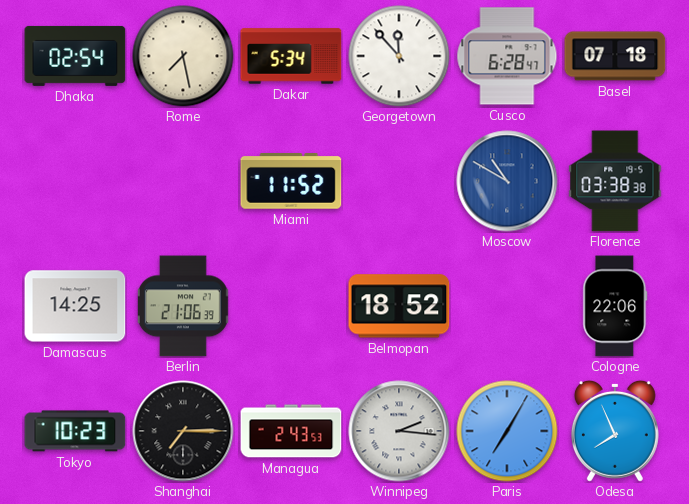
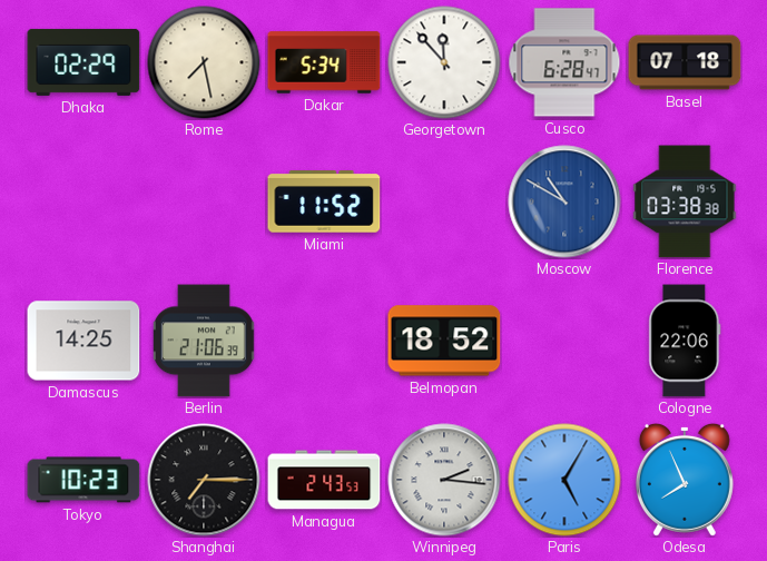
Dhaka: 02:54 -> 02:29
Paris: 7:05 -> 5:05
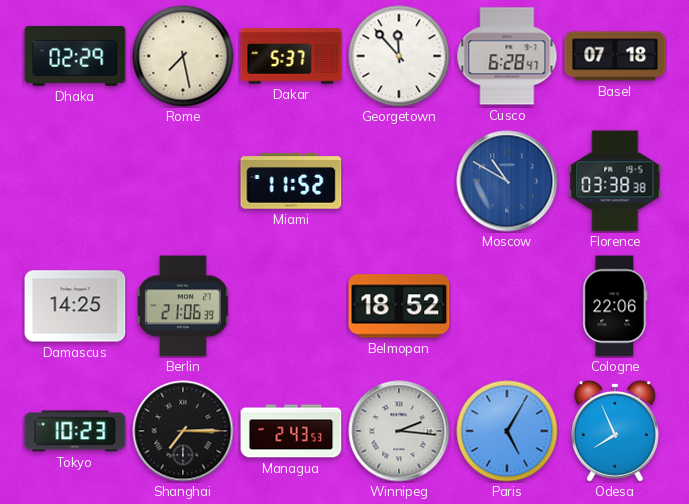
Dakar: 5:34 -> 5:37
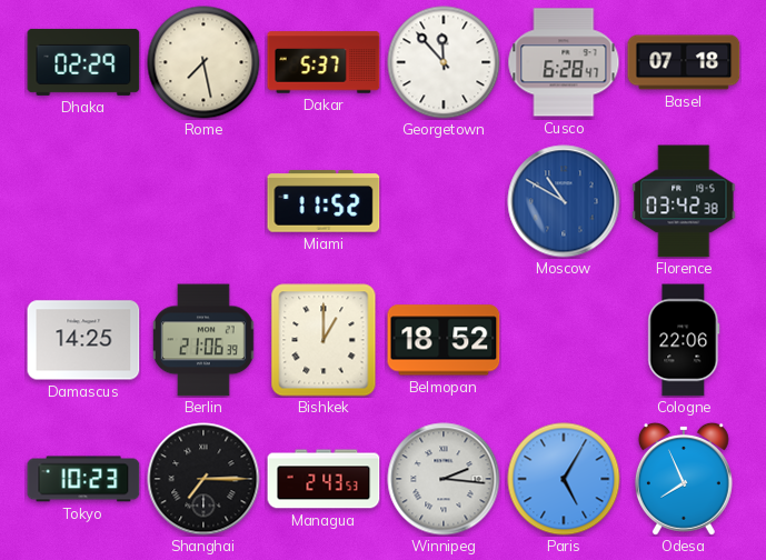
Florence: 03:38 -> 03:42
Bishkek: none -> 1:00
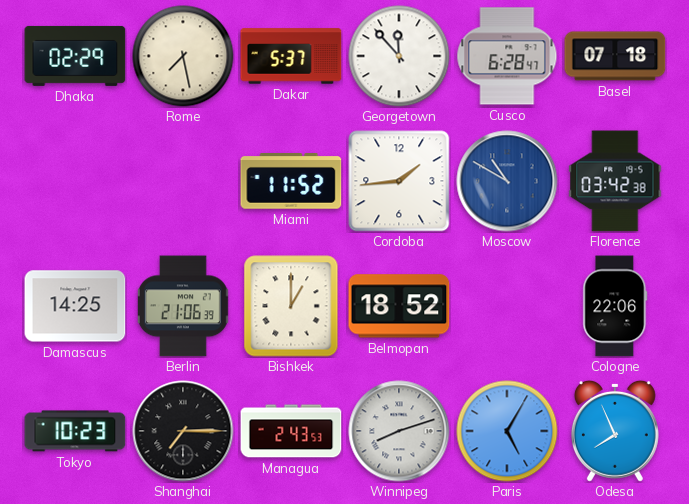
Cordoba: none -> 1:44
Winnipeg: 2:16 -> 8:12
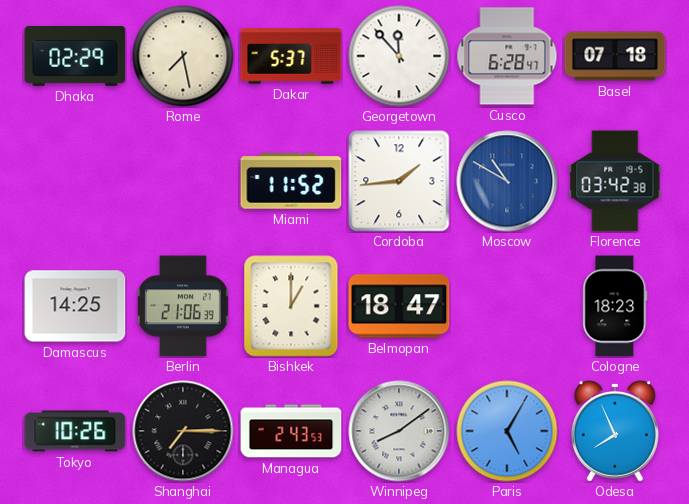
Belmopan: 18:52 -> 18:47
Cologne: 22:06 -> 18:23
Tokyo: 10:23 -> 10:26
Winnipeg: 8:12 -> 8:09
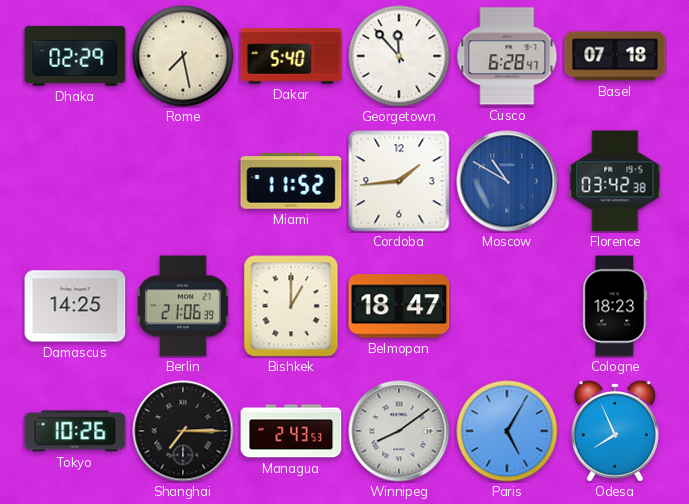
Dakar: 5:37 -> 5:40
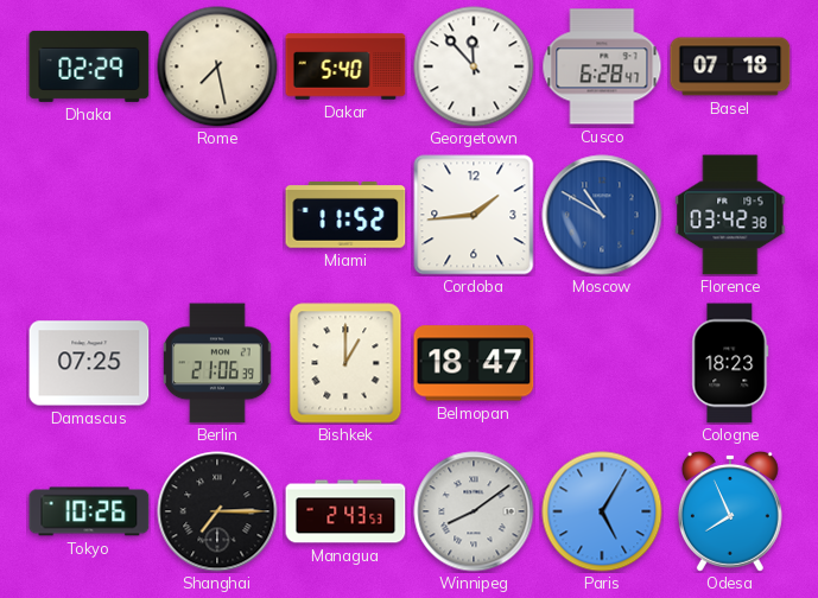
Damascus: 14:25 -> 07:25
